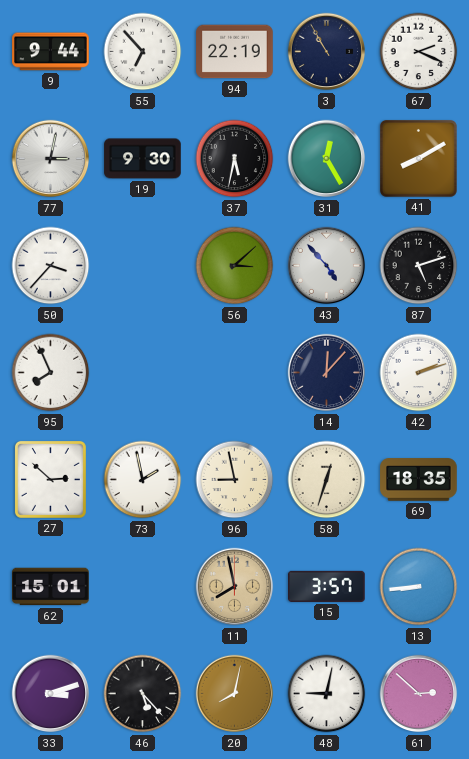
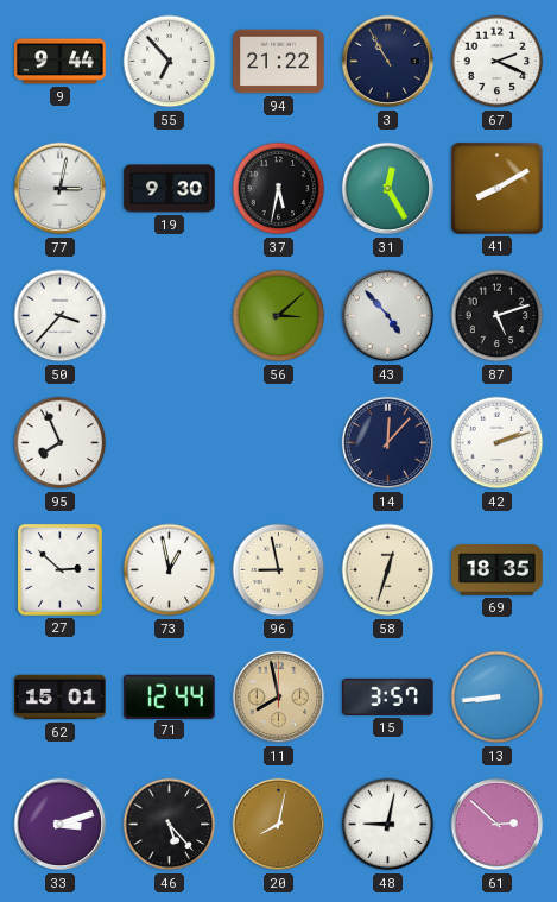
94: 22:19 -> 21:22
73: 1:58 -> 12:58
71: none -> 12:44
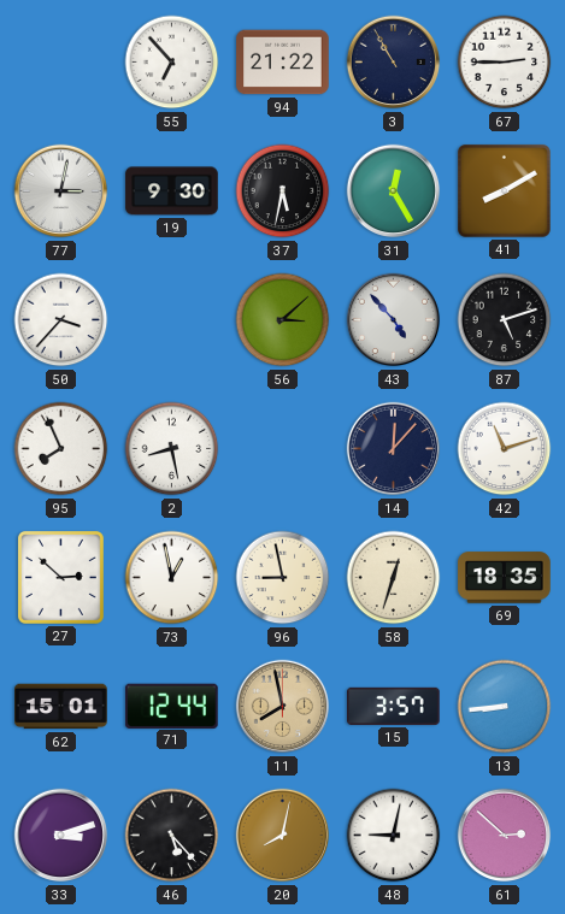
9: 9:44 -> none
67: 2:19 -> 2:45
2: none -> 8:28
42: 2:12 -> 11:12
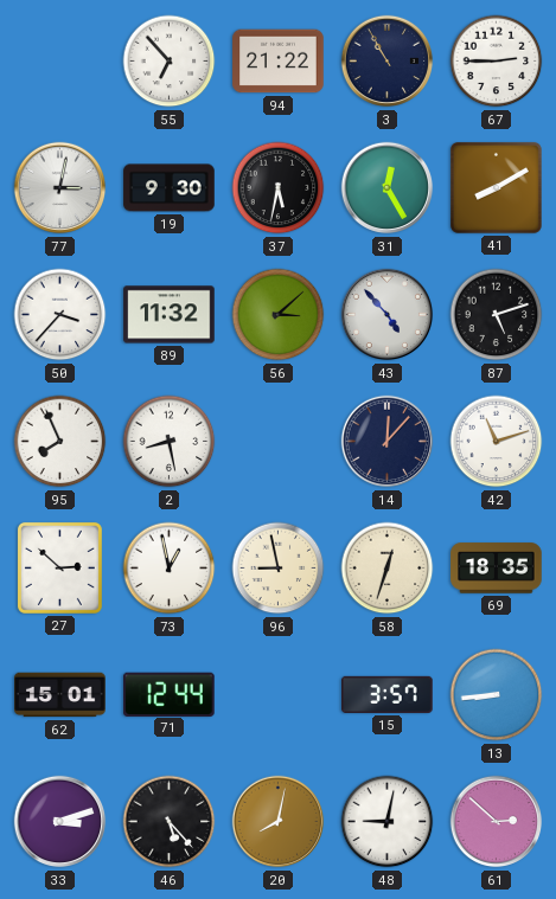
89: none -> 11:32
11: 7:58 -> none
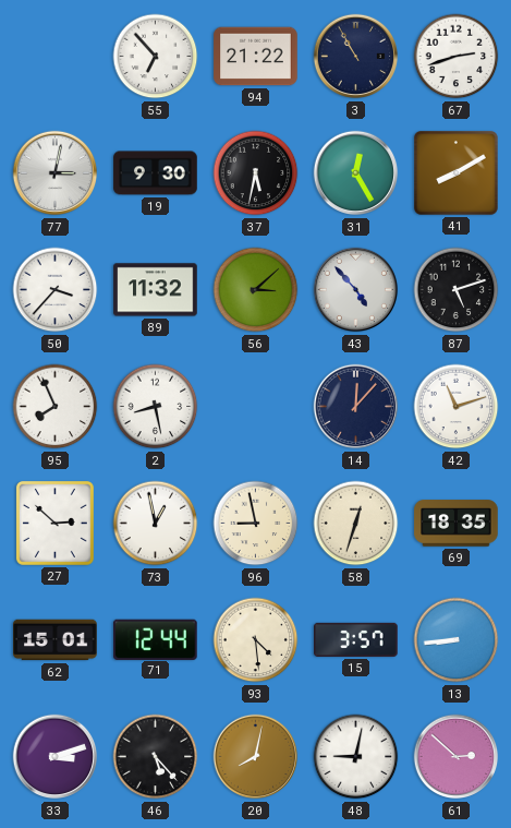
67: 2:45 -> 2:42
93: none -> 4:29
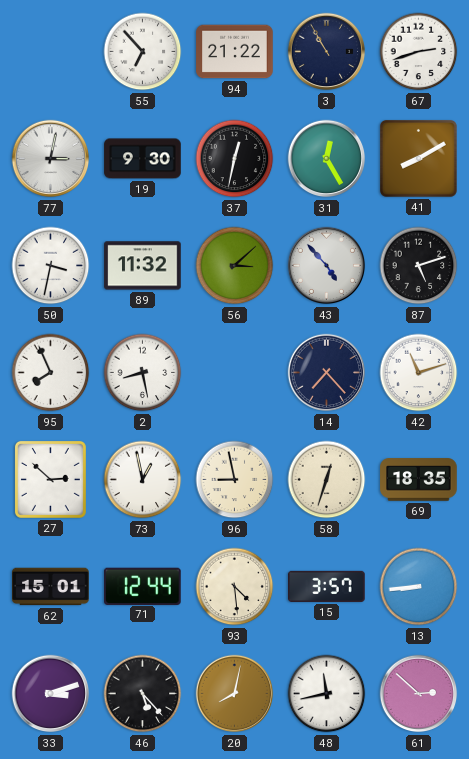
37: 5:32 -> 12:32
50: 3:37 -> 3:32
14: 12:07 -> 7:23
48: 9:02 -> 11:43
